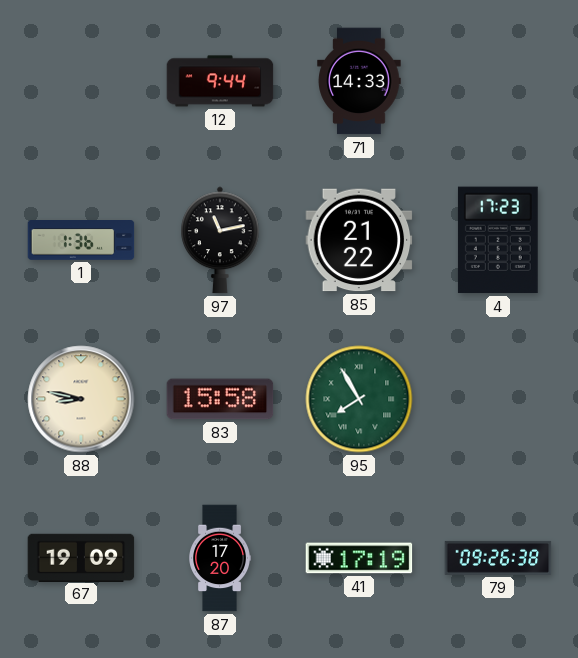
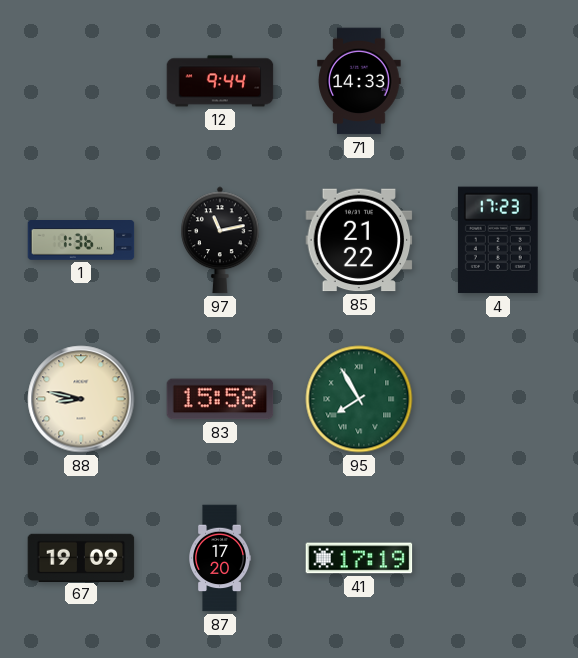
79: 09:26 -> none
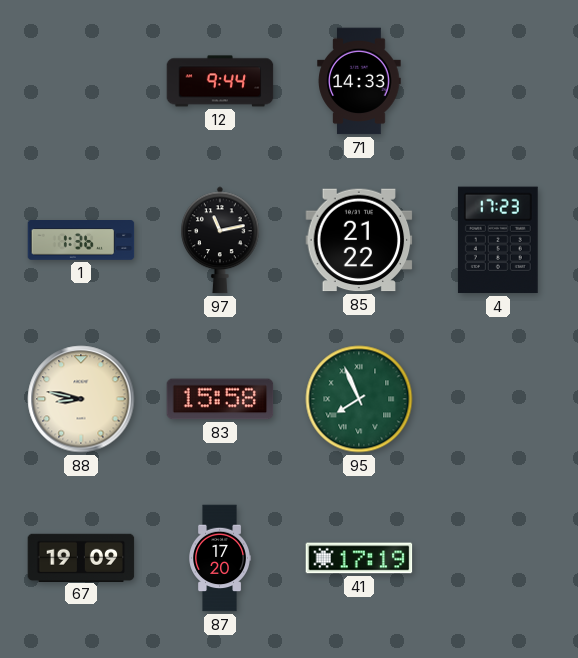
95: 7:55 -> 7:56
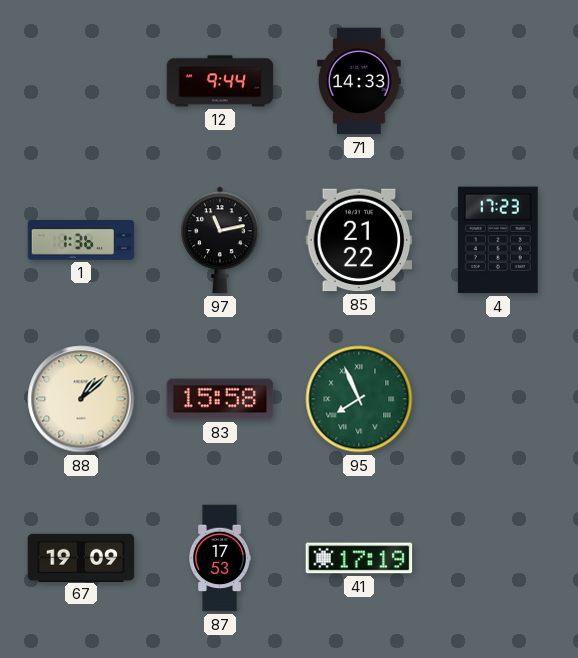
88: 8:47 -> 1:08
87: 17:20 -> 17:53
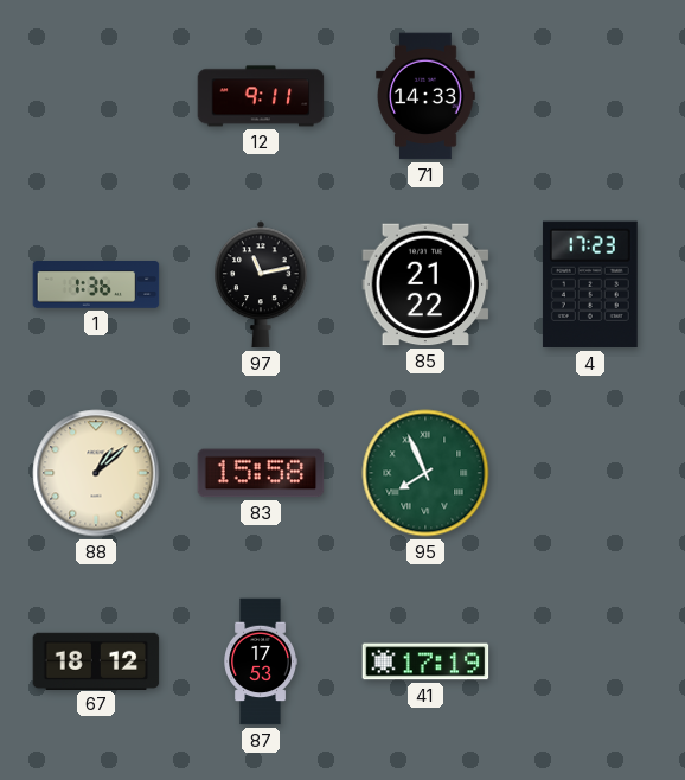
12: 9:44 -> 9:11
67: 19:09 -> 18:12
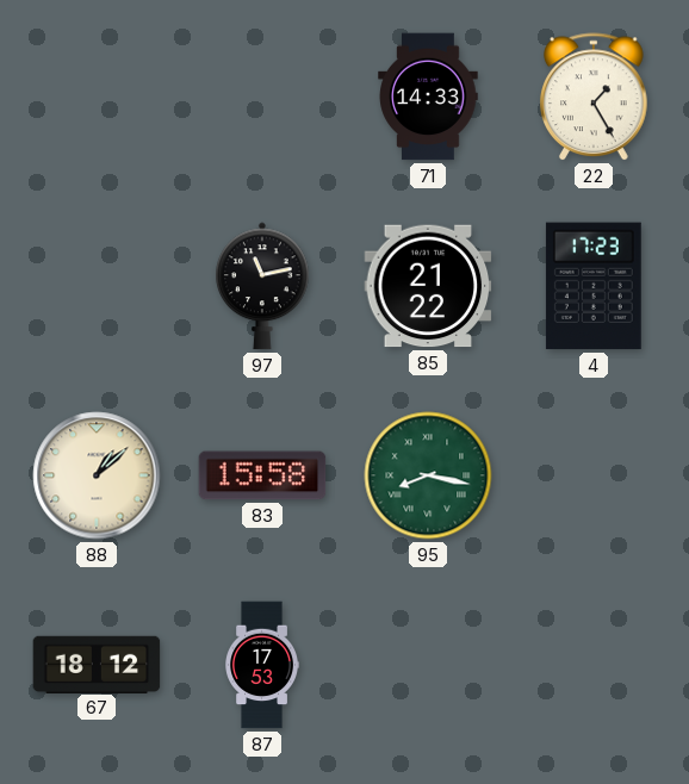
12: 9:11 -> none
22: none -> 1:25
1: 1:36 -> none
95: 7:56 -> 8:17
41: 17:19 -> none
